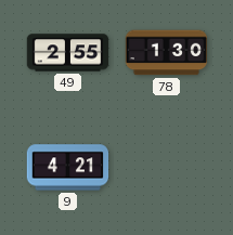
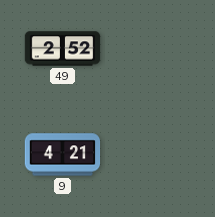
49: 2:55 -> 2:52
78: 1:30 -> none
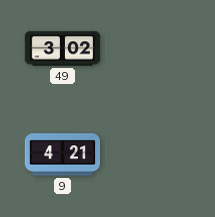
49: 2:52 -> 3:02
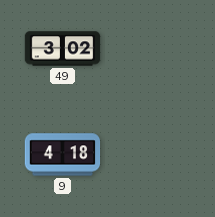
9: 4:21 -> 4:18
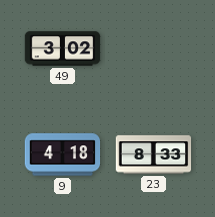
23: none -> 8:33
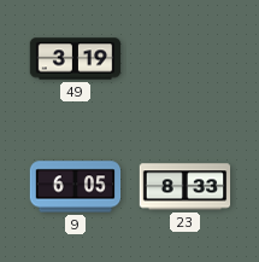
49: 3:02 -> 3:19
9: 4:18 -> 6:05
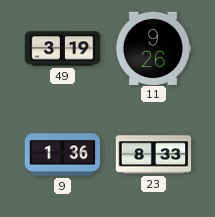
11: none -> 9:26
9: 6:05 -> 1:36
